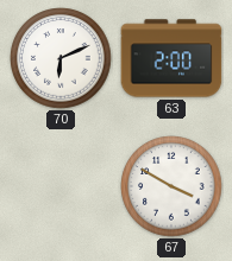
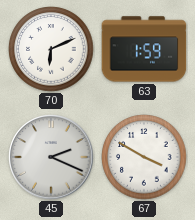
63: 2:00 -> 1:59
45: none -> 2:19
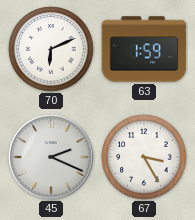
67: 3:50 -> 3:25
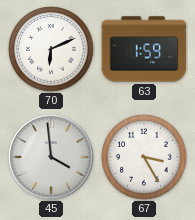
45: 2:19 -> 3:59
